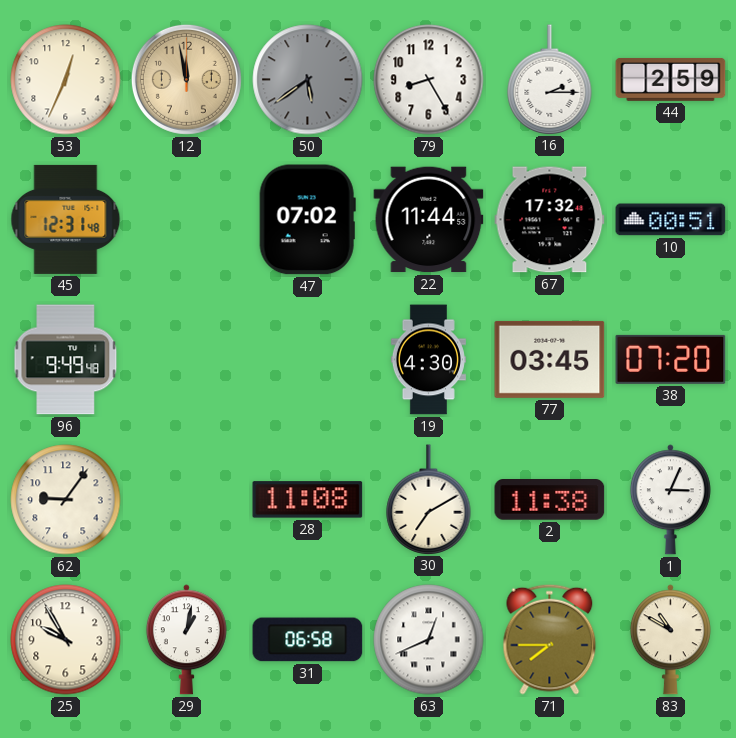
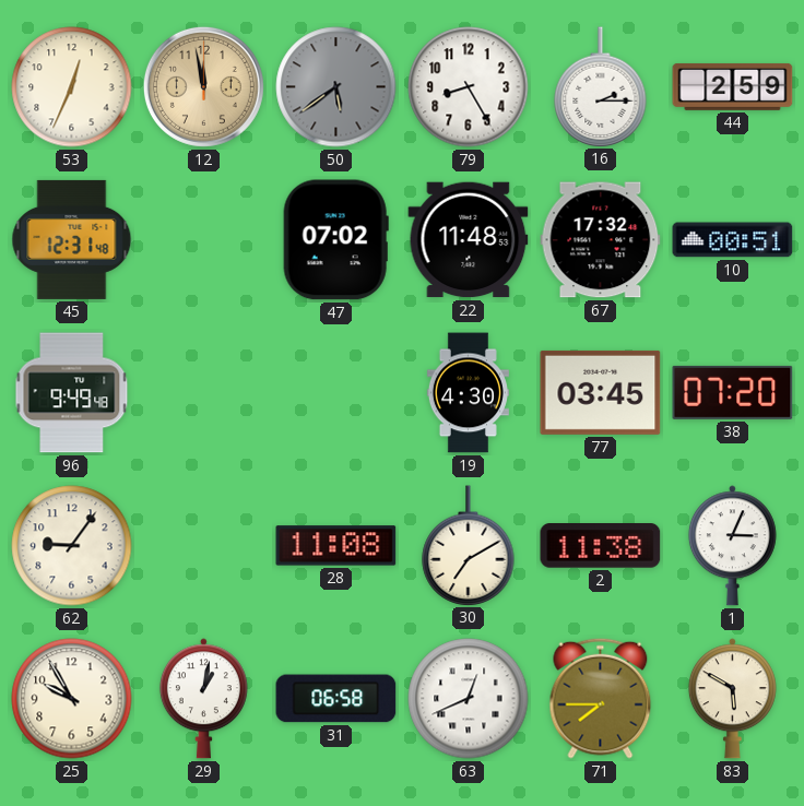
22: 11:44 -> 11:48
83: 10:50 -> 5:50
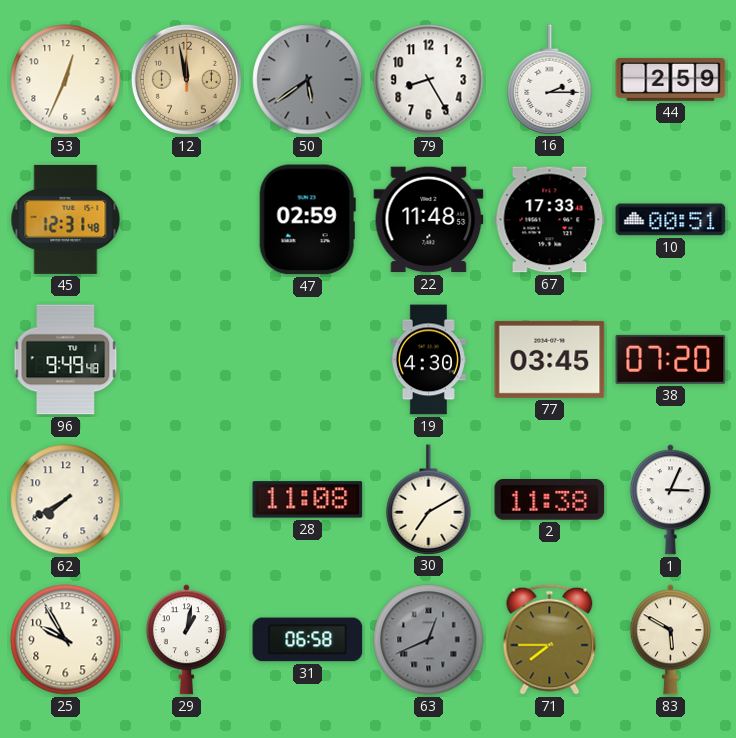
47: 07:02 -> 02:59
67: 17:32 -> 17:33
62: 9:06 -> 7:40
63 dial: white -> grey
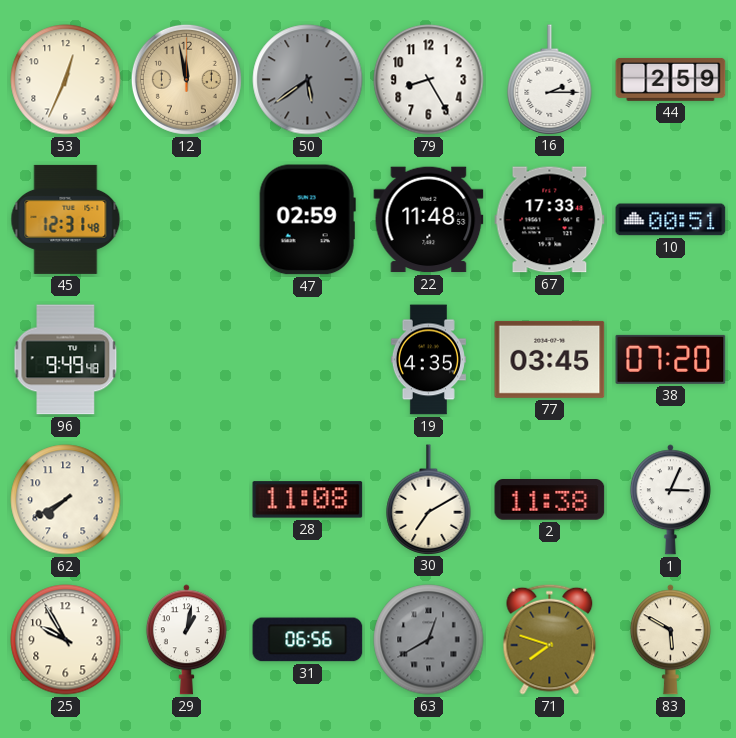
19: 4:30 -> 4:35
31: 06:58 -> 06:56
63: 12:41 -> 12:40
71: 7:45 -> 7:48
